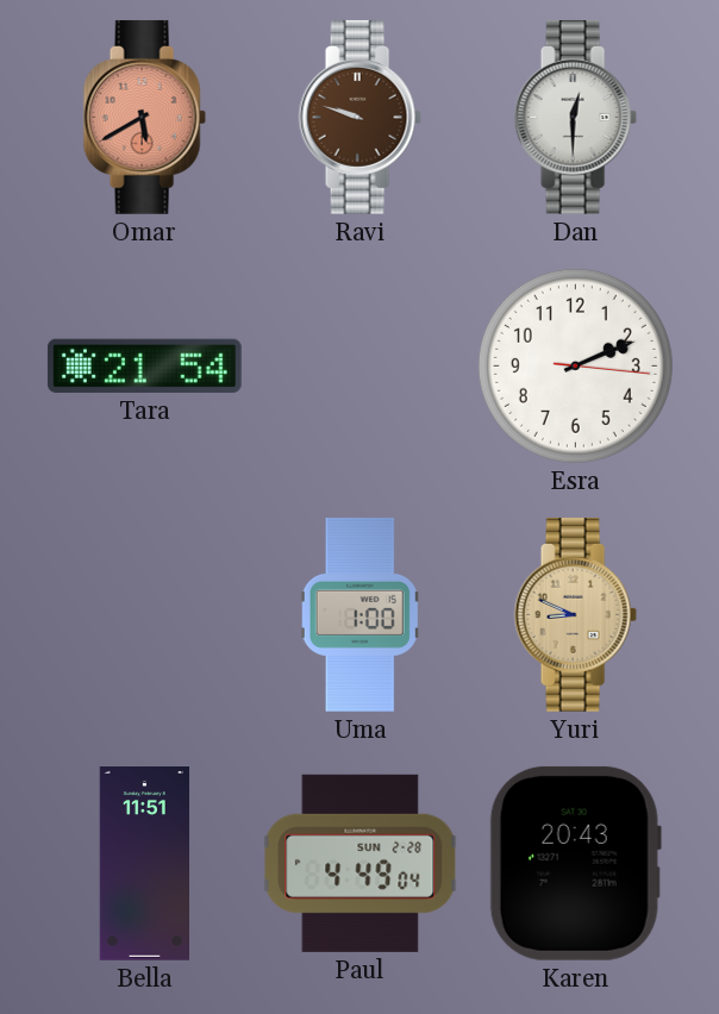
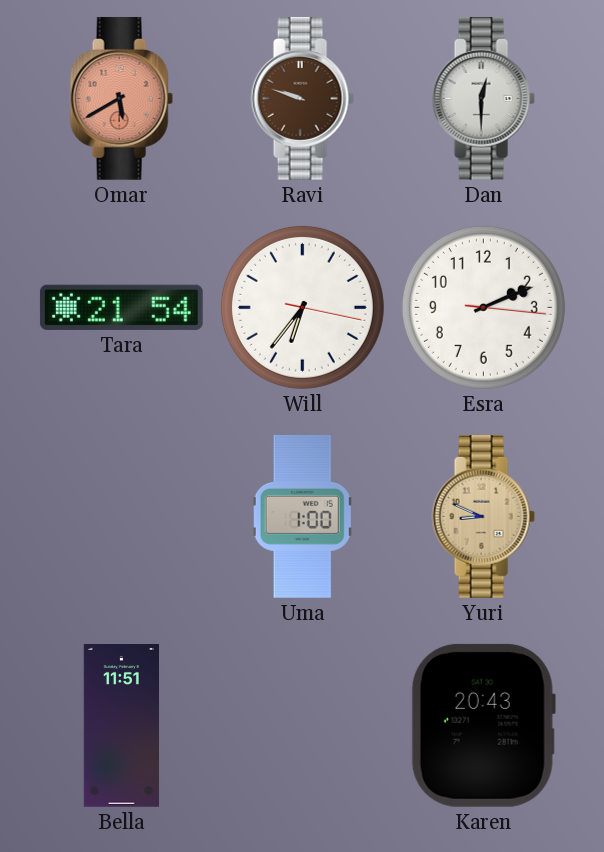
Will: none -> 6:36
Paul: 4:49 -> none
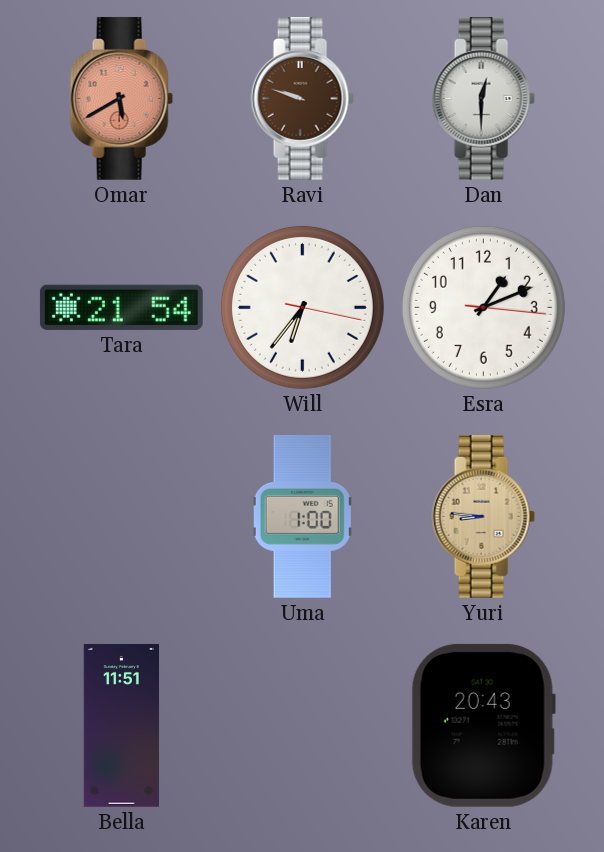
Esra: 2:11 -> 1:11
Yuri: 8:49 -> 8:46
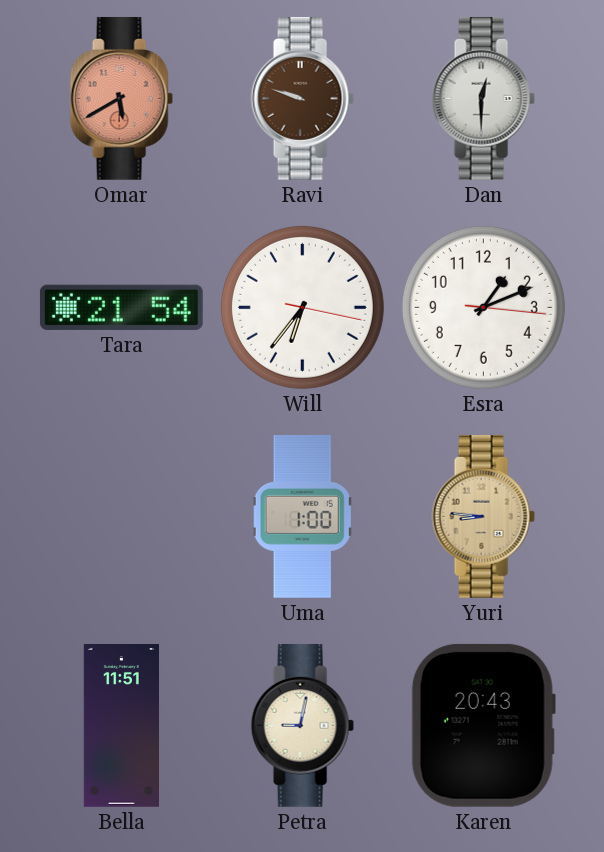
Petra: none -> 9:02
